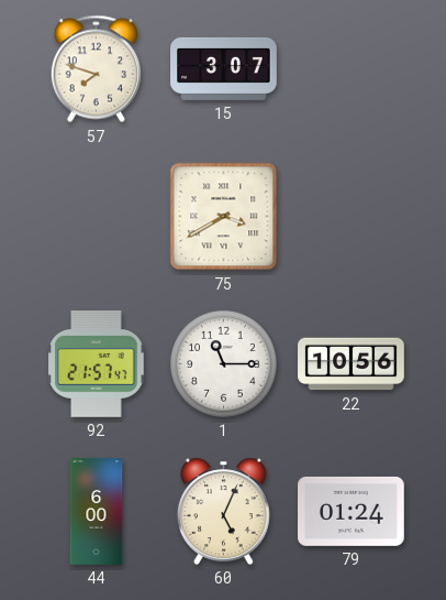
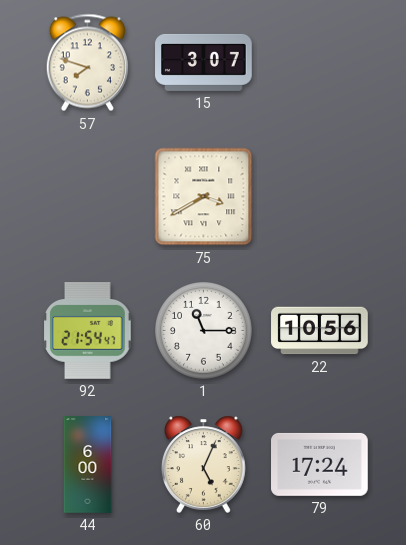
92: 21:57 -> 21:54
79: 01:24 -> 17:24
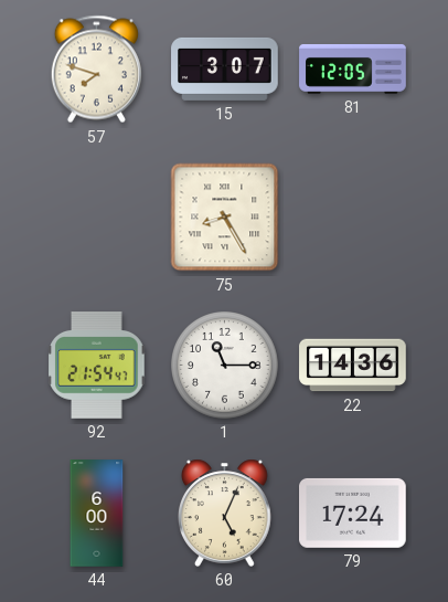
81: none -> 12:05
75: 3:40 -> 8:25
22: 10:56 -> 14:36
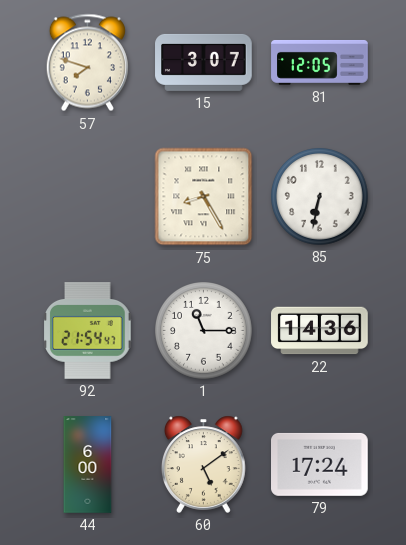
85: none -> 6:32
60: 5:04 -> 5:09
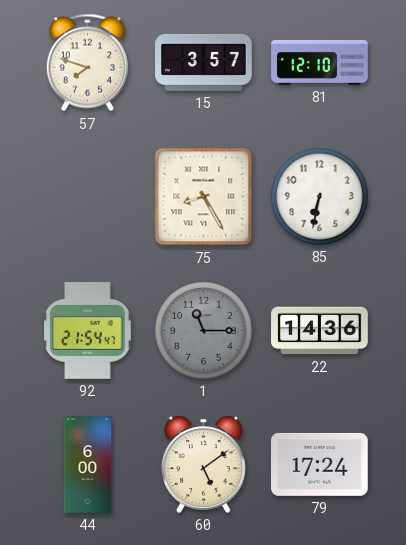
15: 3:07 -> 3:57
81: 12:05 -> 12:10
1 dial: white -> grey
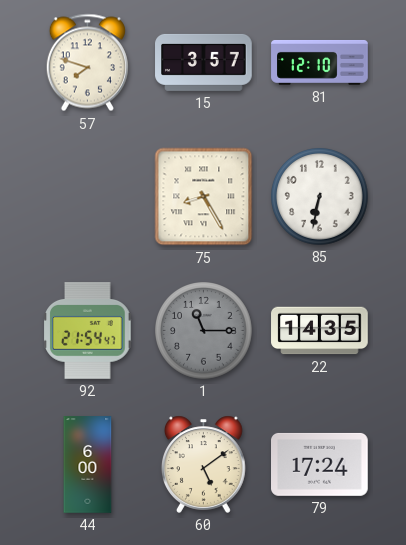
22: 14:36 -> 14:35
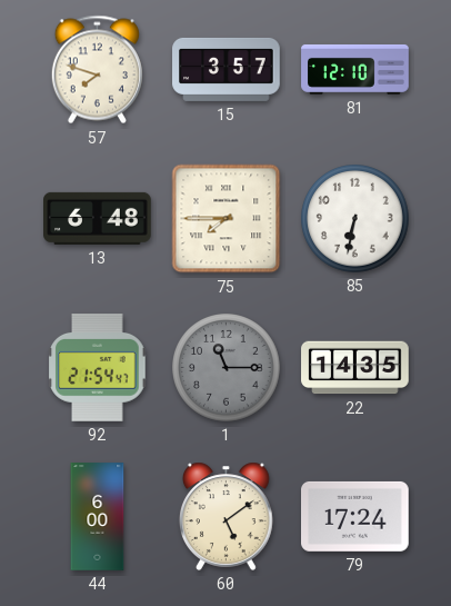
13: none -> 6:48
75: 8:25 -> 7:45
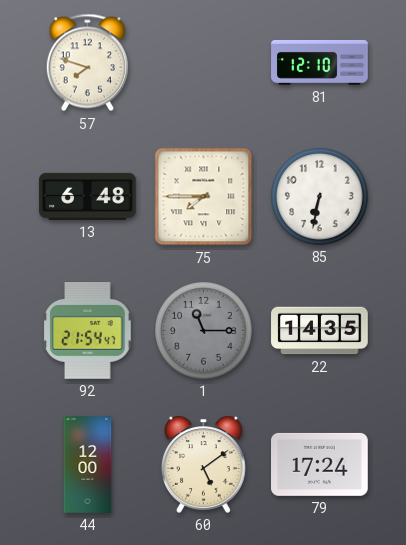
15: 3:57 -> none
44: 6:00 -> 12:00
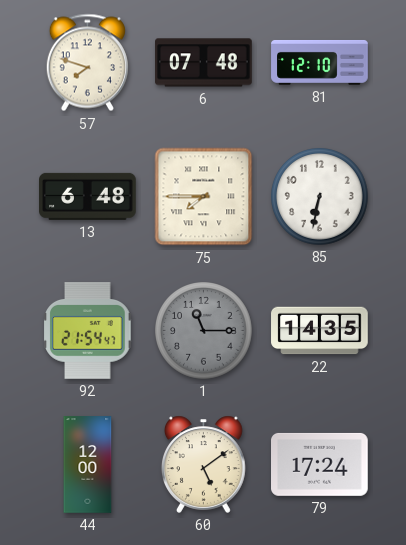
6: none -> 07:48
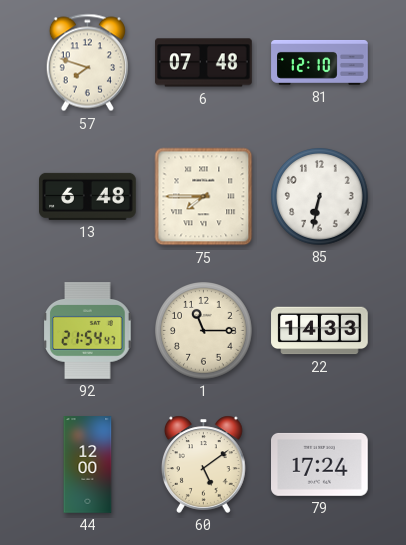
1 dial: grey -> cream
22: 14:35 -> 14:33
